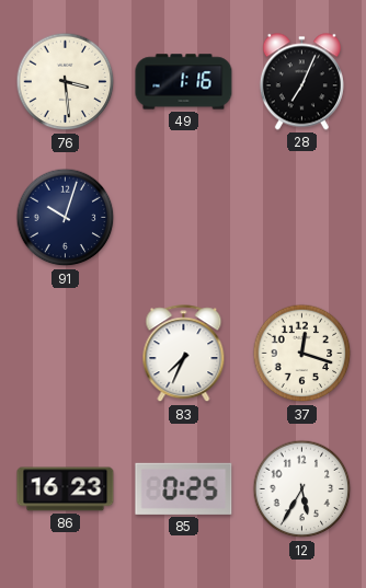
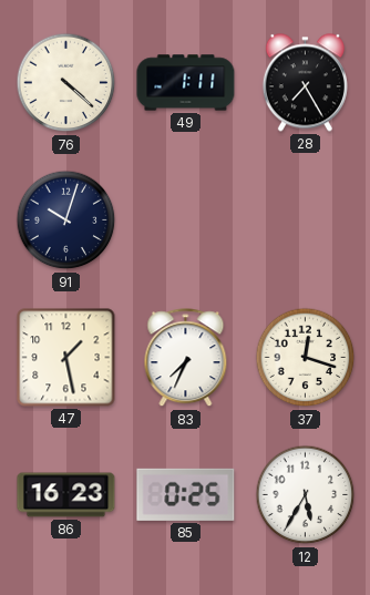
76: 3:29 -> 4:22
49: 1:16 -> 1:11
28: 7:04 -> 7:25
47: none -> 1:28
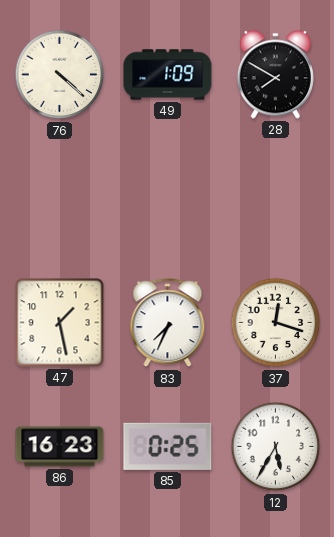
49: 1:11 -> 1:09
28: 7:25 -> 7:50
91: 10:03 -> none
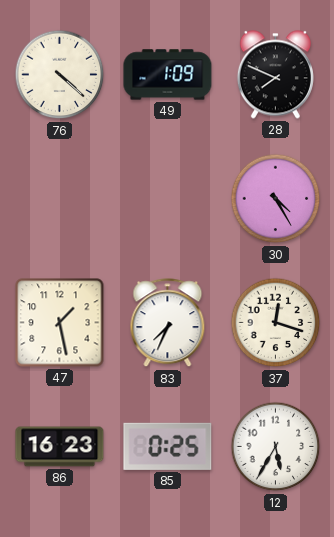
28: 7:50 -> 7:49
30: none -> 4:25
